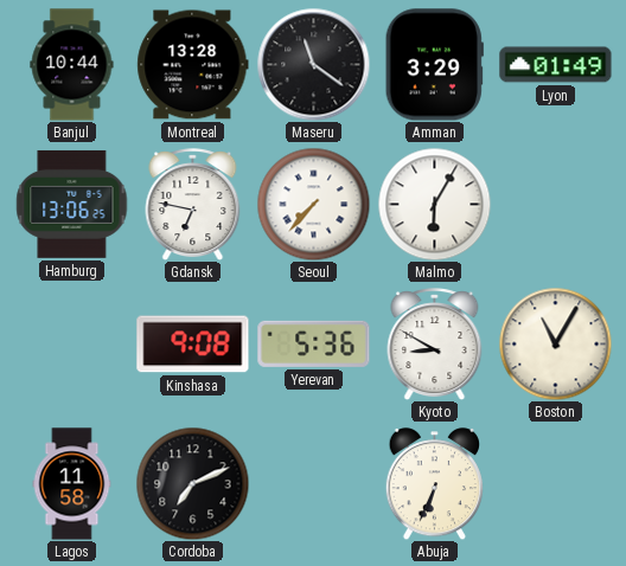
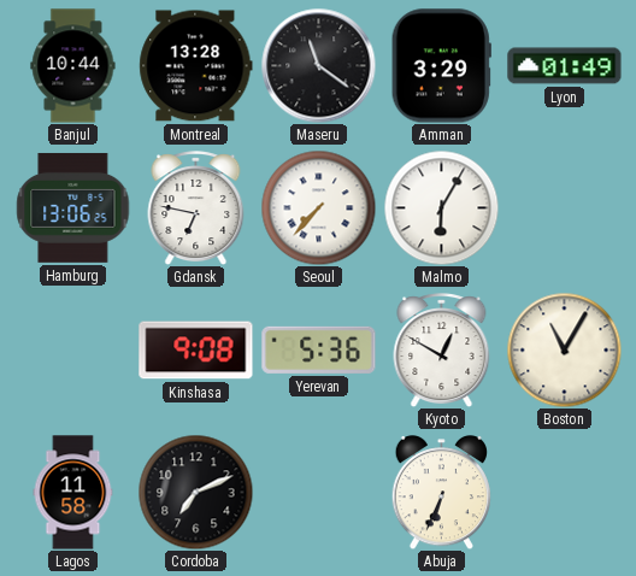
Kyoto: 8:50 -> 12:50
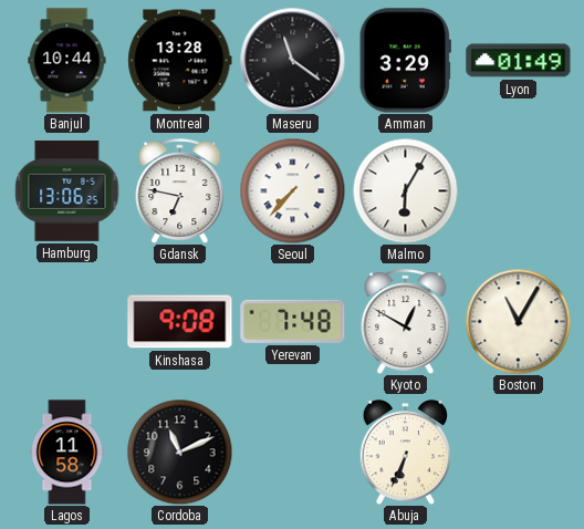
Yerevan: 5:36 -> 7:48
Cordoba: 7:11 -> 11:11
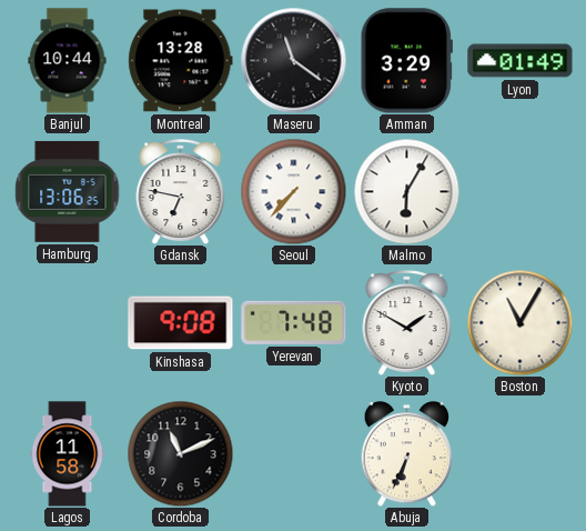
Kyoto: 12:50 -> 1:50
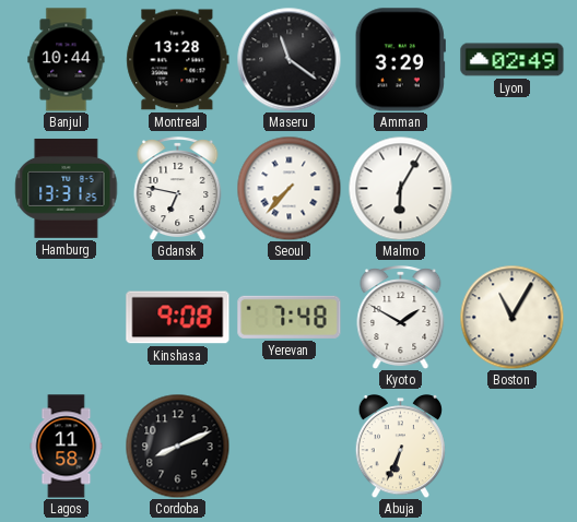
Lyon: 01:49 -> 02:49
Hamburg: 13:06 -> 13:31
Cordoba: 11:11 -> 8:11
